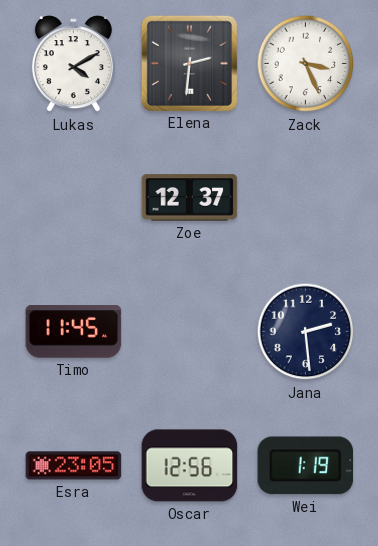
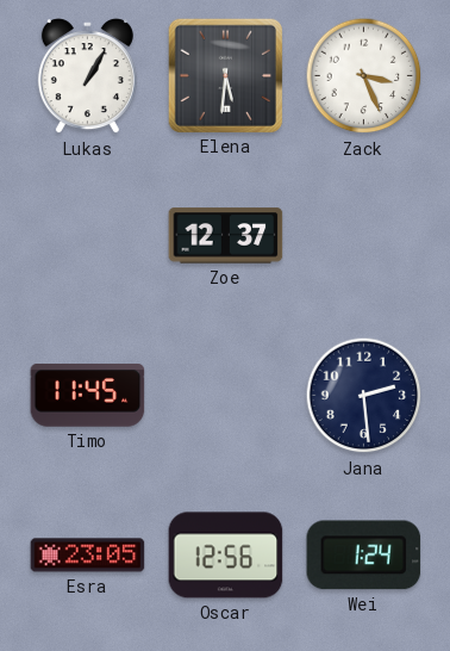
Lukas: 4:10 -> 1:05
Elena: 2:31 -> 5:31
Wei: 1:19 -> 1:24
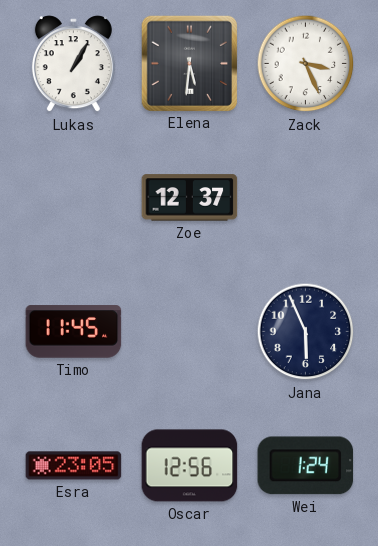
Jana: 2:29 -> 5:56
